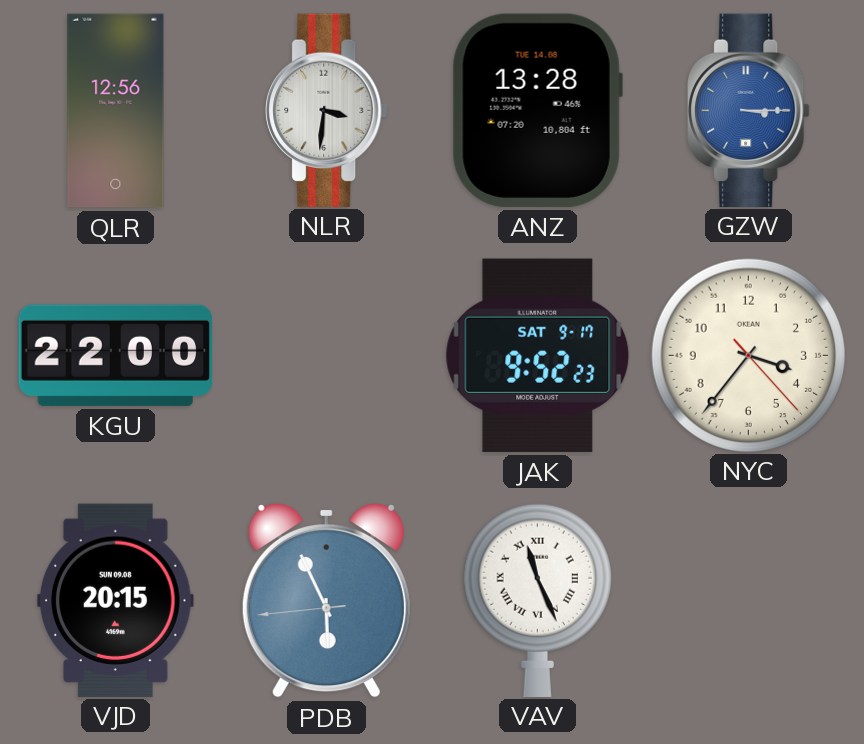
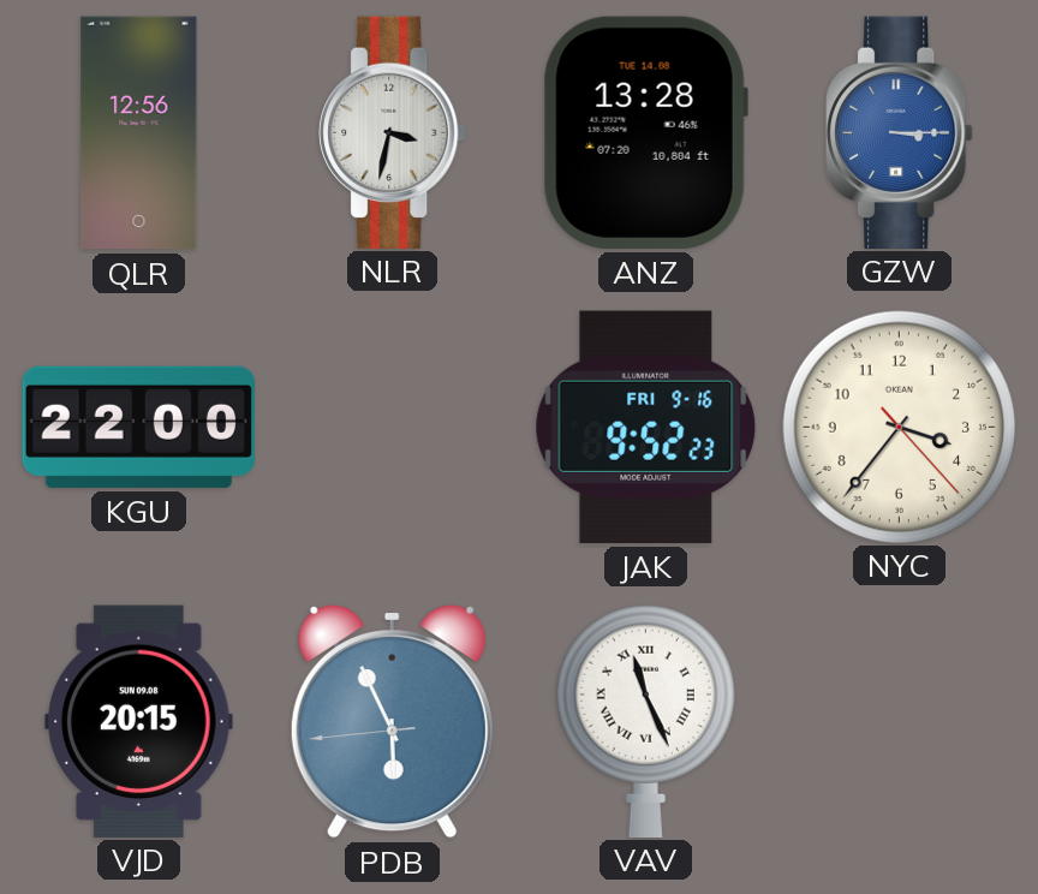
NLR: 3:31 -> 3:32
JAK date: SAT 9-17 -> FRI 9-16
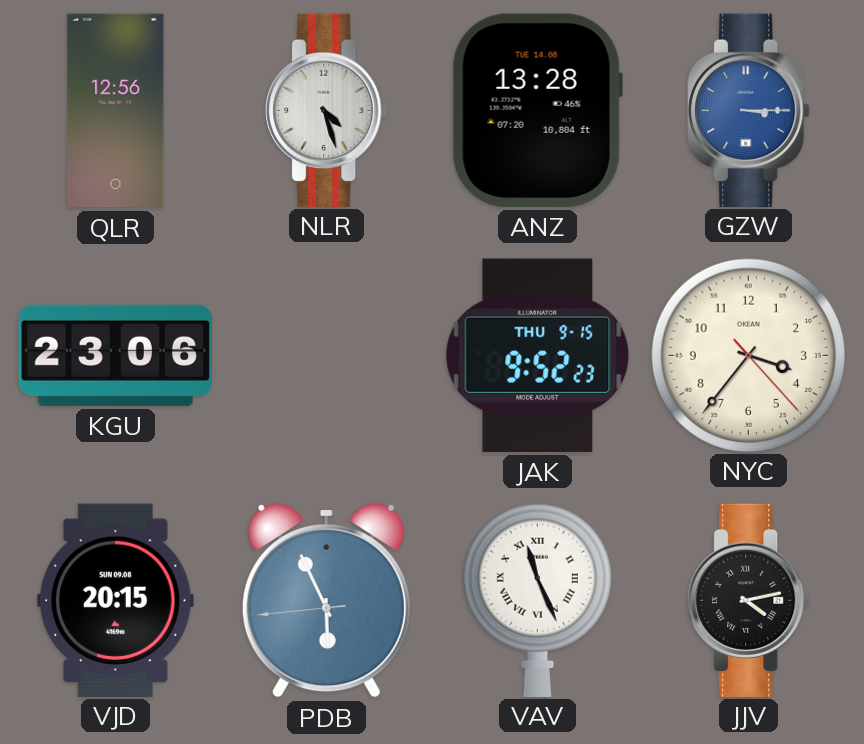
NLR: 3:32 -> 4:27
KGU: 22:00 -> 23:06
JAK date: FRI 9-16 -> THU 9-15
JJV: none -> 4:13
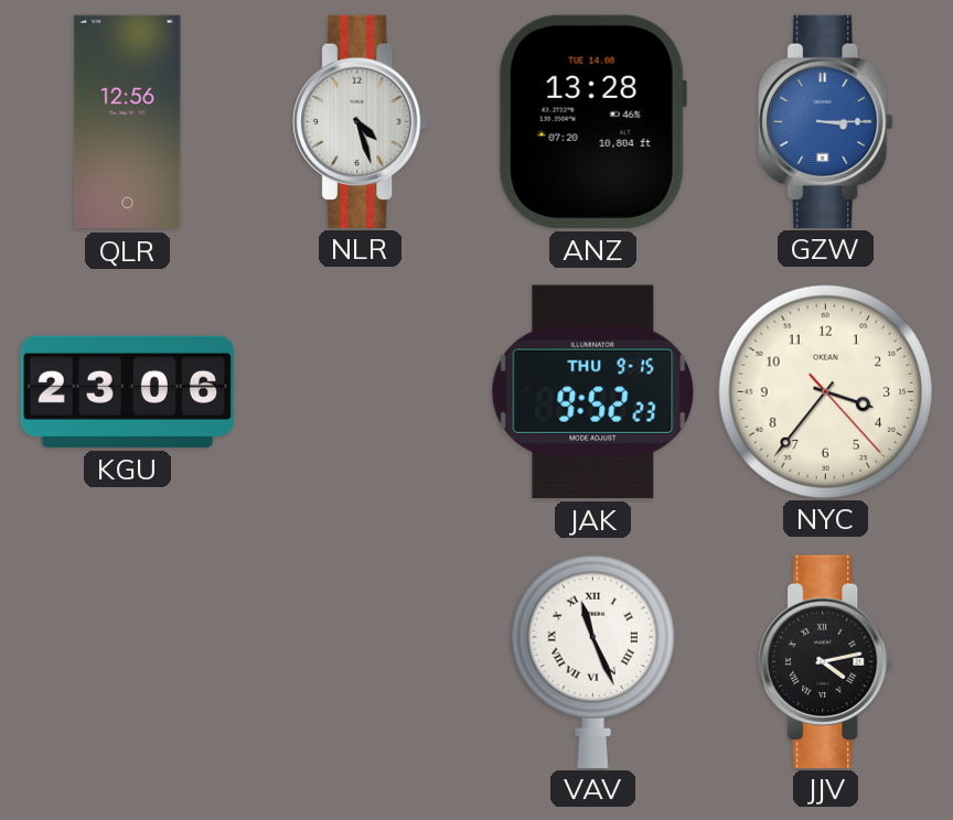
VJD: 20:15 -> none
PDB: 5:55 -> none
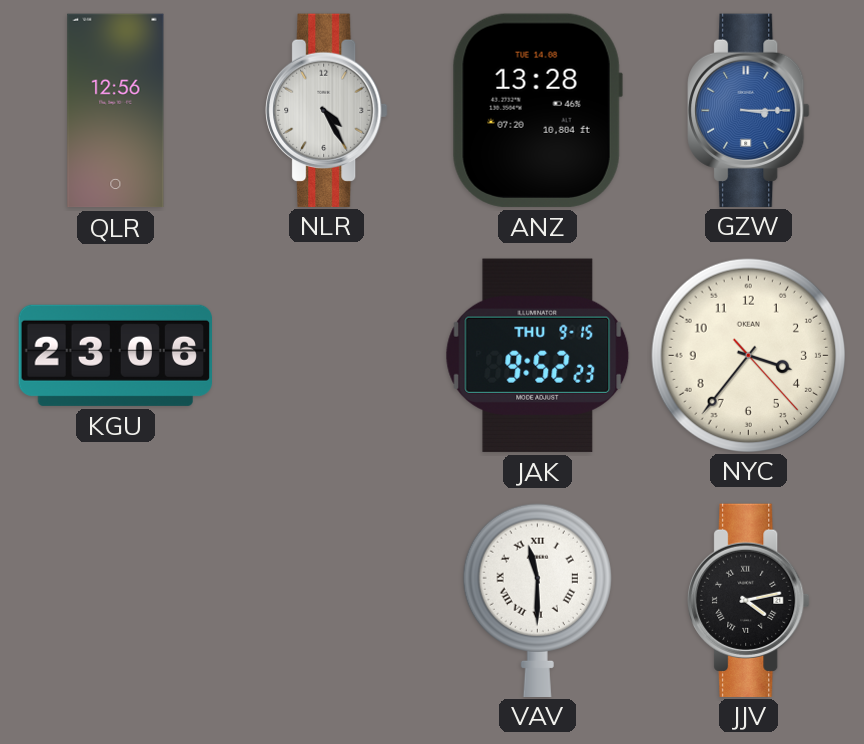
NLR: 4:27 -> 4:25
VAV: 11:26 -> 11:30
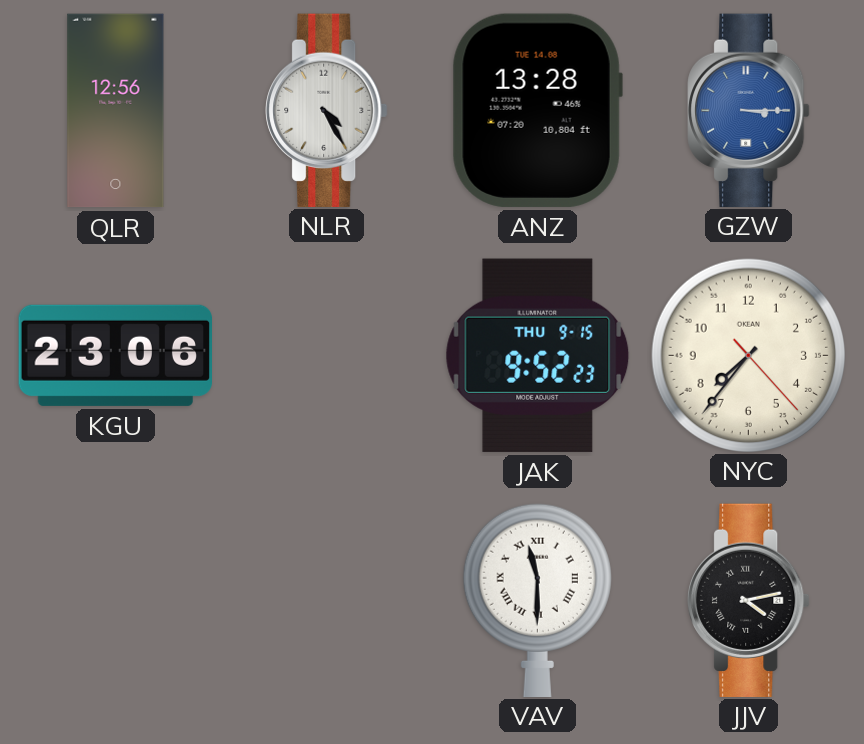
NYC: 3:36 -> 7:36
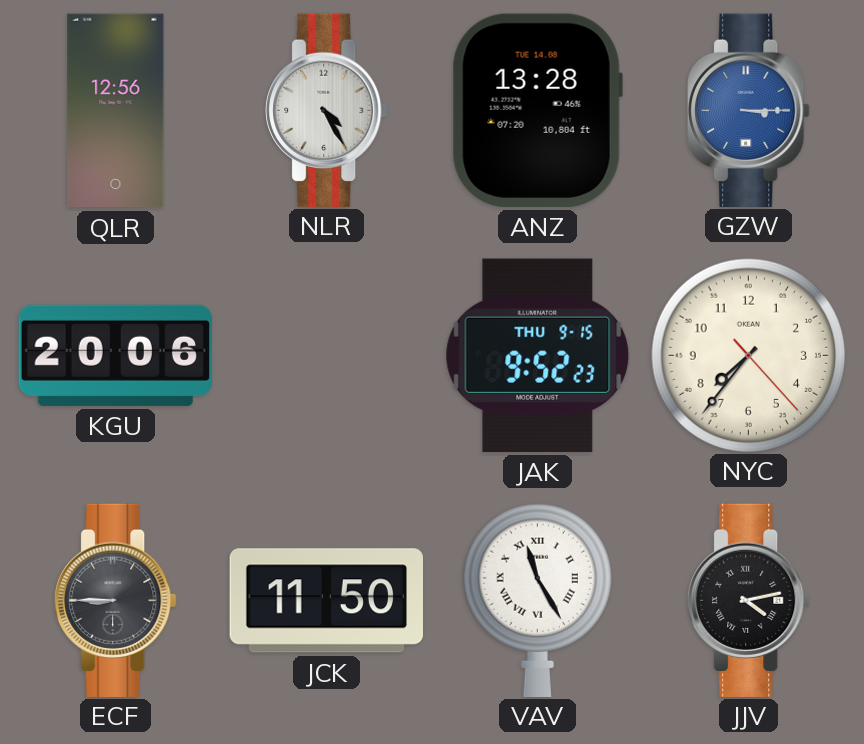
KGU: 23:06 -> 20:06
ECF: none -> 8:45
JCK: none -> 11:50
VAV: 11:30 -> 11:25
